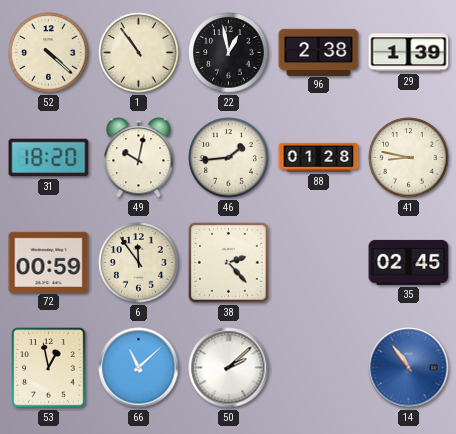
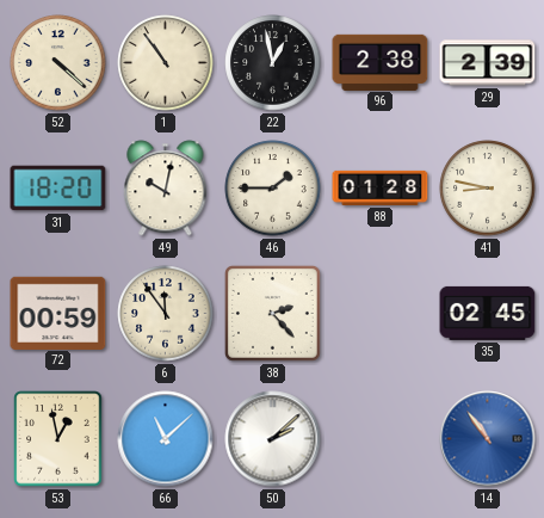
29: 1:39 -> 2:39
46: 1:44 -> 1:45
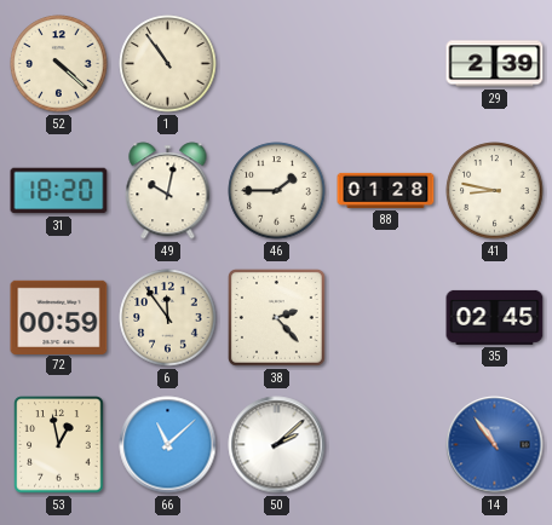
22: 12:58 -> none
96: 2:38 -> none
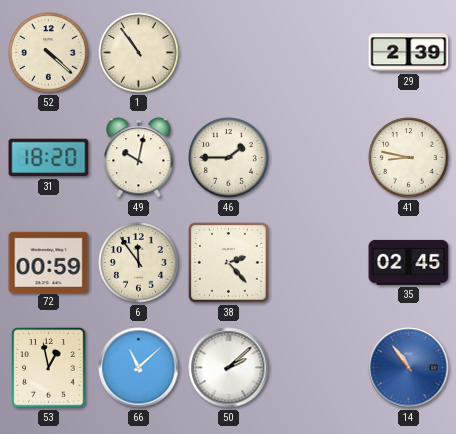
88: 01:28 -> none
